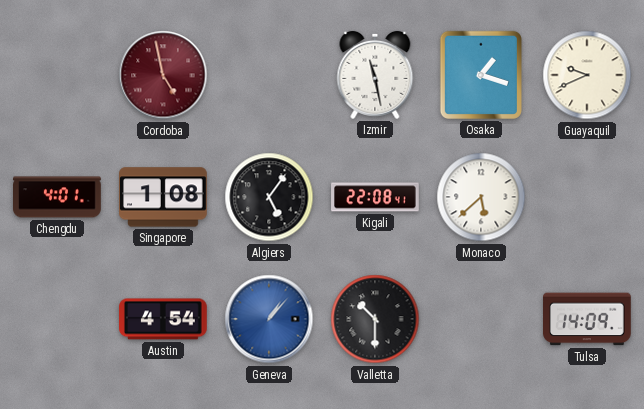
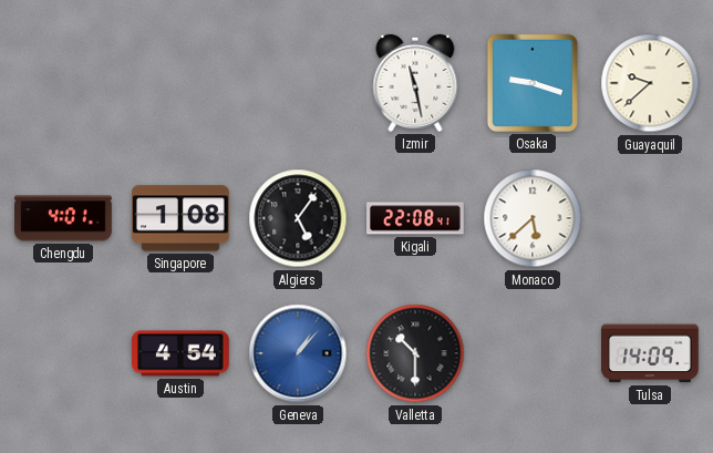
Cordoba: 4:58 -> none
Osaka: 1:18 -> 9:18
Guayaquil: 9:41 -> 9:38
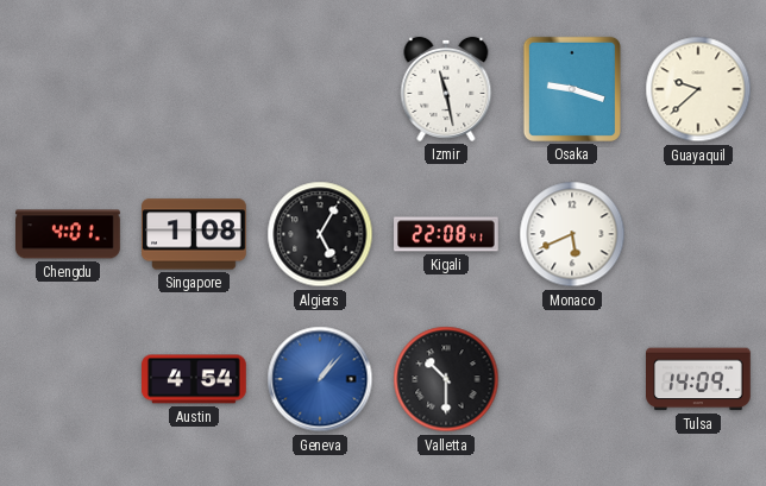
Algiers: 5:06 -> 5:05
Monaco: 5:38 -> 5:41
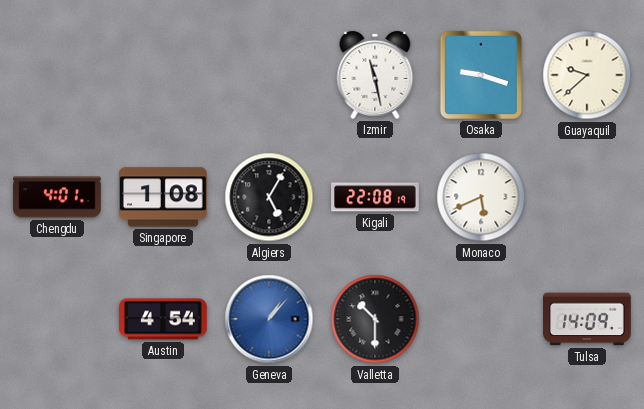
Kigali: 22:08:41 -> 22:08:19
